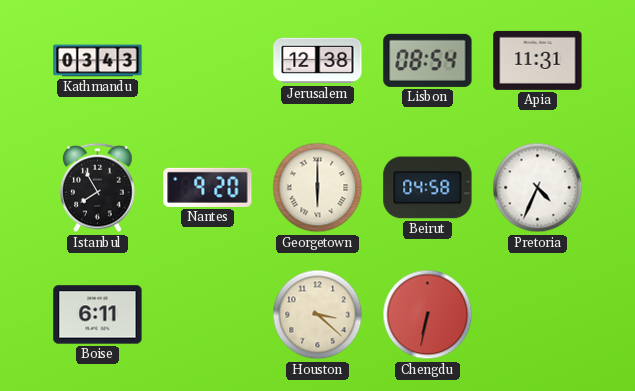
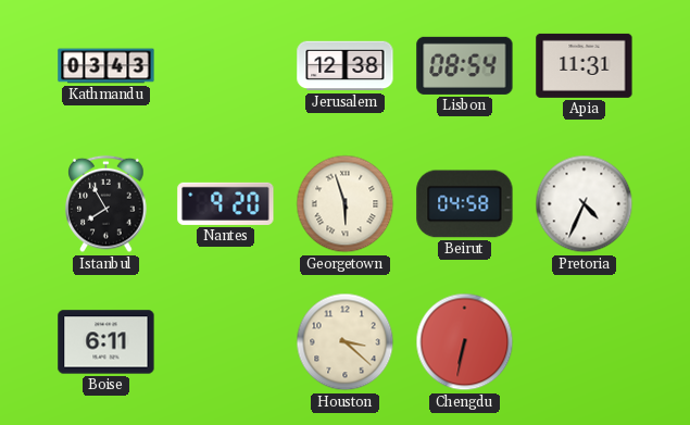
Georgetown: 6:00 -> 5:57
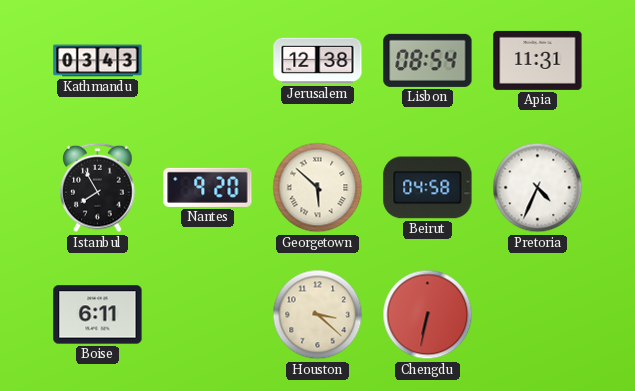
Georgetown: 5:57 -> 5:52
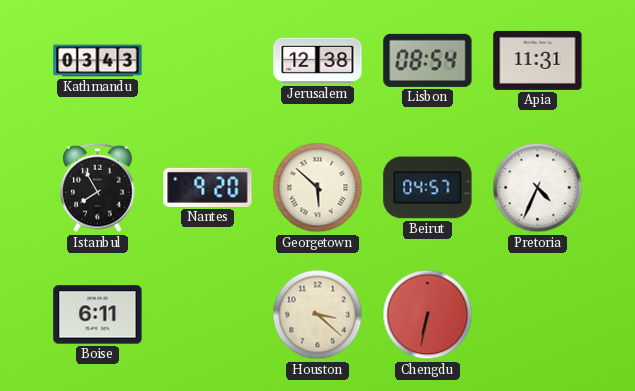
Beirut: 04:58 -> 04:57
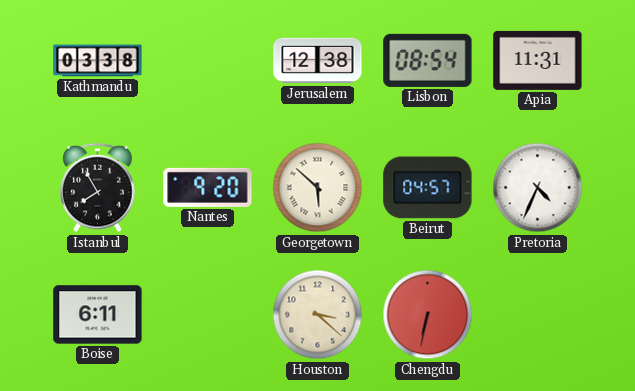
Kathmandu: 03:43 -> 03:38
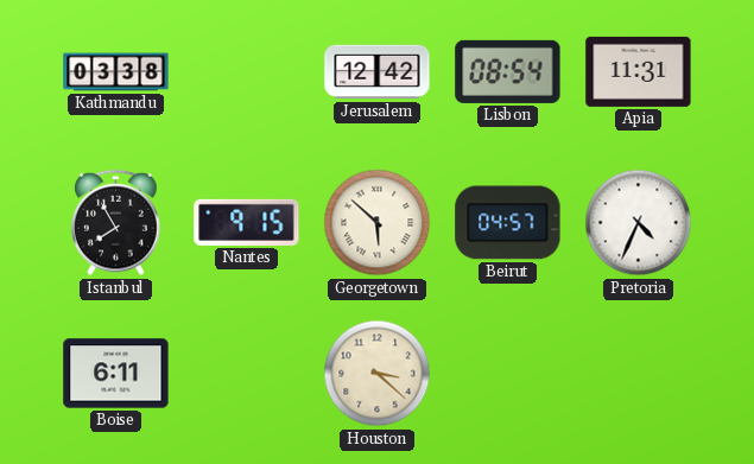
Jerusalem: 12:38 -> 12:42
Nantes: 9:20 -> 9:15
Chengdu: 6:32 -> none
